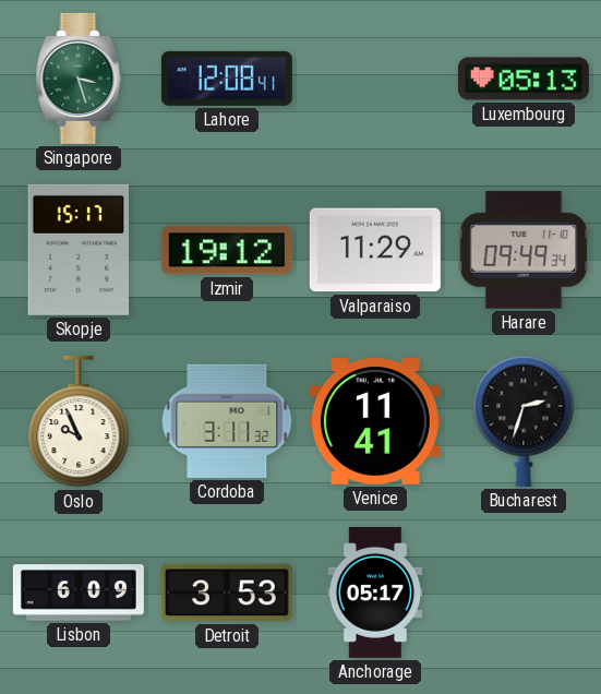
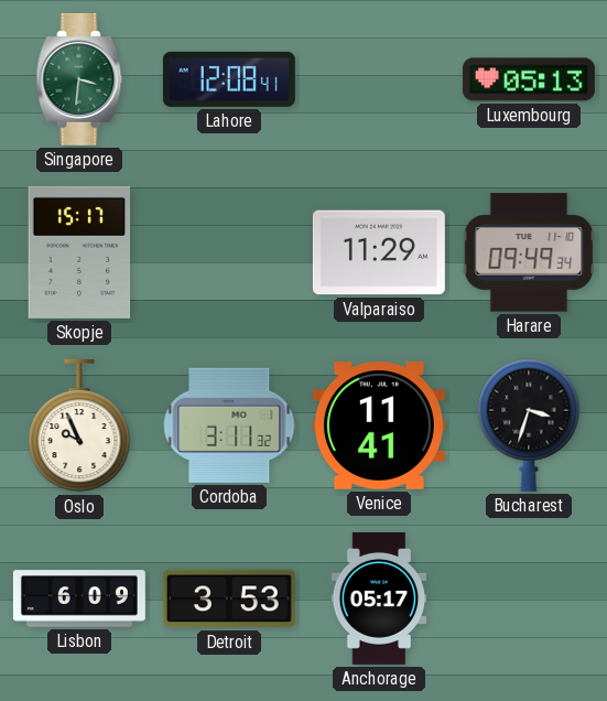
Singapore: 3:27 -> 3:31
Izmir: 19:12 -> none
Bucharest: 2:33 -> 3:33
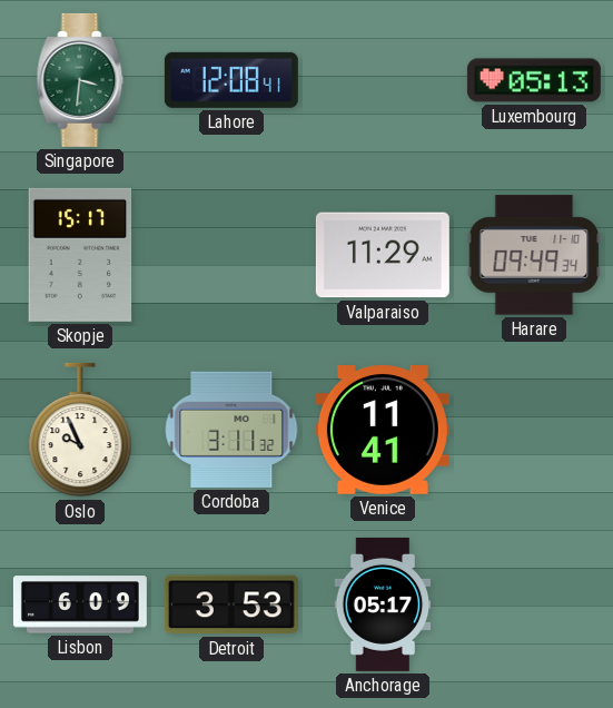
Bucharest: 3:33 -> none
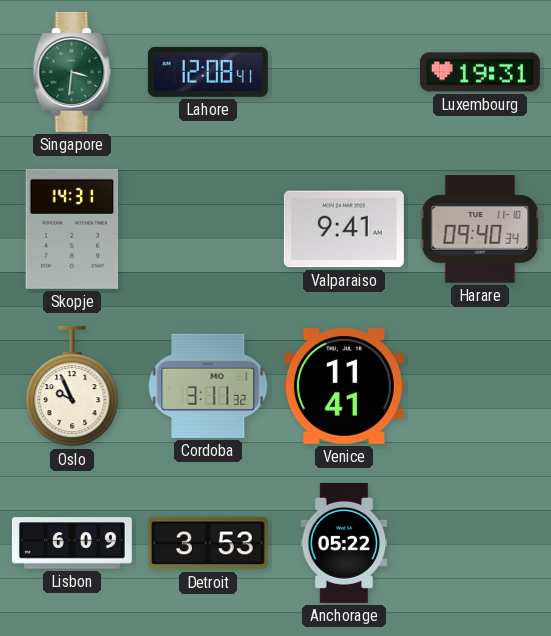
Luxembourg: 05:13 -> 19:31
Skopje: 15:17 -> 14:31
Valparaiso: 11:29 -> 9:41
Harare: 09:49 -> 09:40
Anchorage: 05:17 -> 05:22
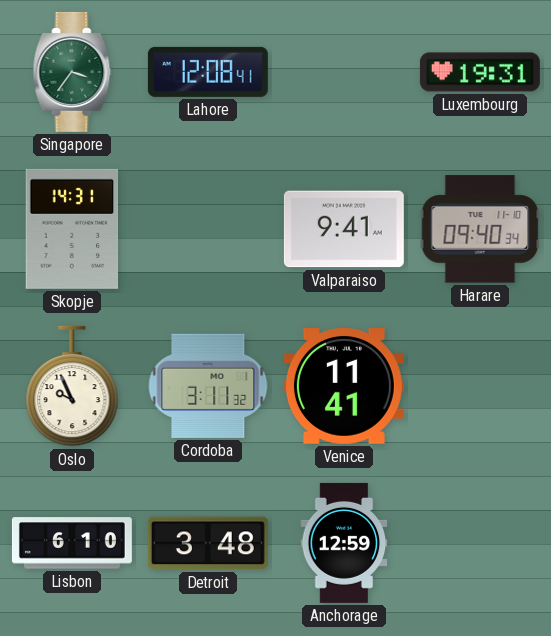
Singapore: 3:31 -> 3:36
Lisbon: 6:09 -> 6:10
Detroit: 3:53 -> 3:48
Anchorage: 05:22 -> 12:59
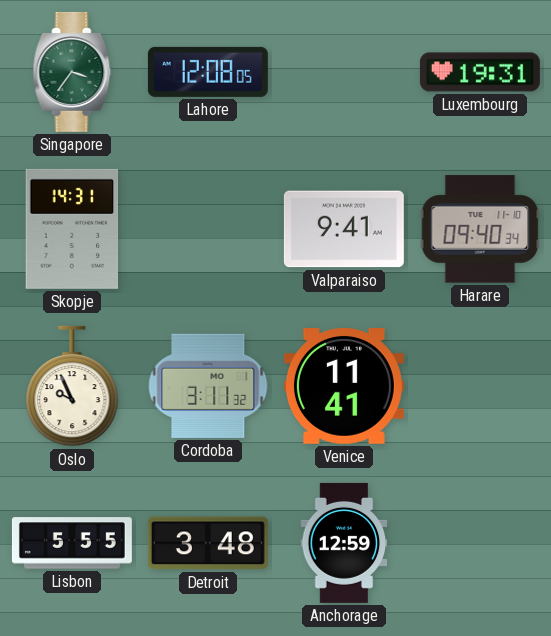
Lahore: 12:08:41 -> 12:08:05
Lisbon: 6:10 -> 5:55
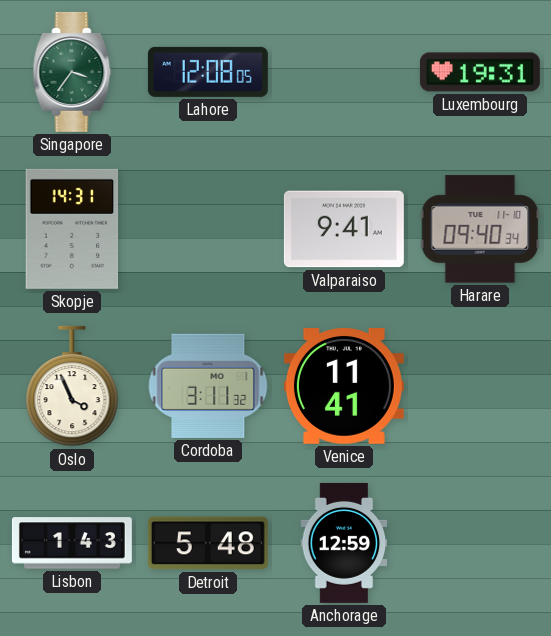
Oslo: 9:56 -> 3:56
Lisbon: 5:55 -> 1:43
Detroit: 3:48 -> 5:48
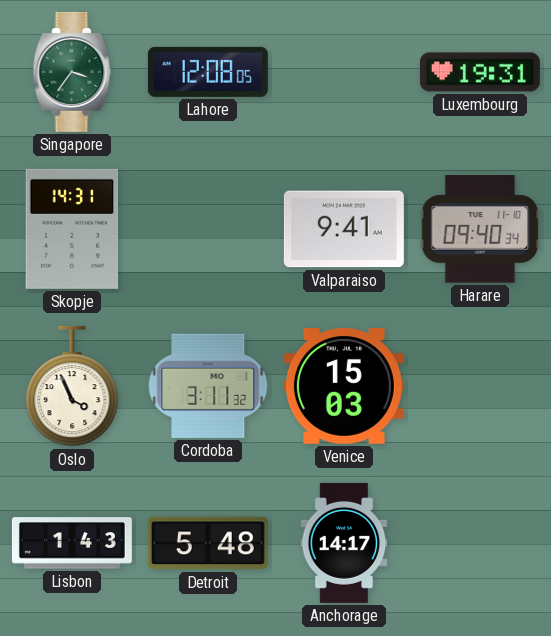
Venice: 11:41 -> 15:03
Anchorage: 12:59 -> 14:17
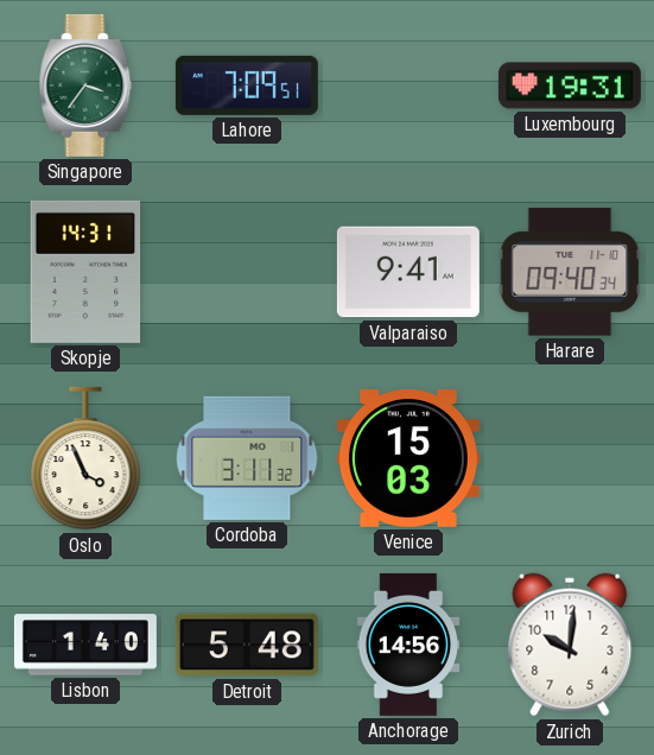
Lahore: 12:08 -> 7:09
Lisbon: 1:43 -> 1:40
Anchorage: 14:17 -> 14:56
Zurich: none -> 10:01
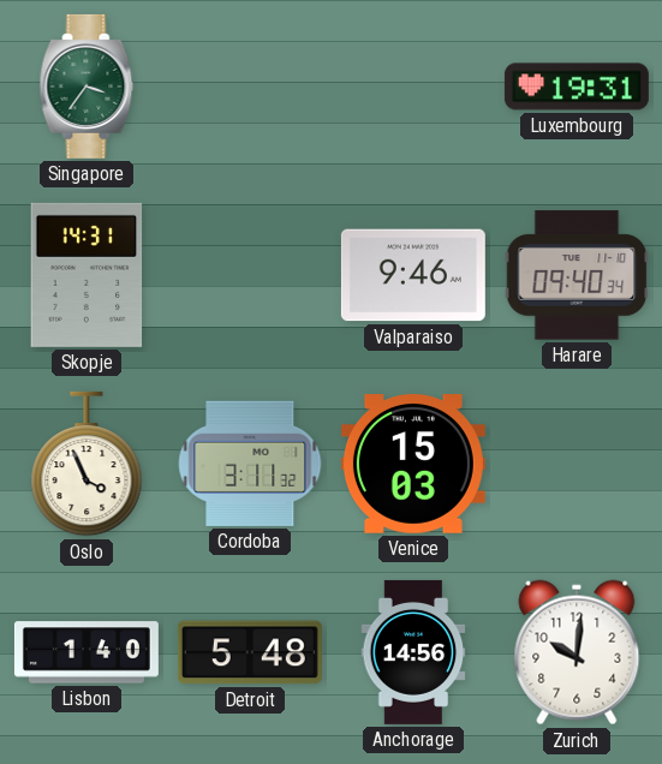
Lahore: 7:09 -> none
Valparaiso: 9:41 -> 9:46
